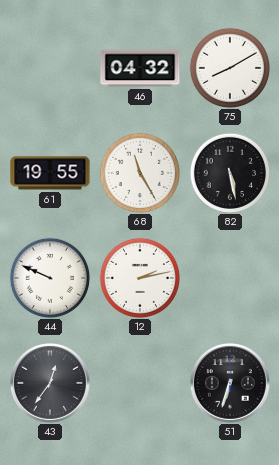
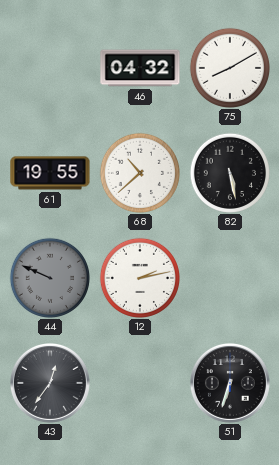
68: 11:25 -> 10:38
44 dial: white -> grey
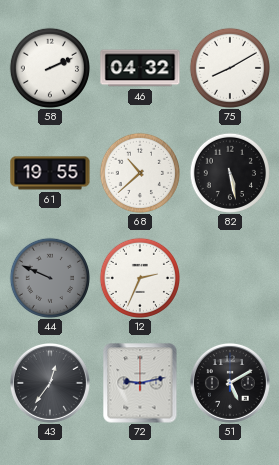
58: none -> 2:11
12: 2:13 -> 2:34
72: none -> 9:13
51: 6:33 -> 5:10
